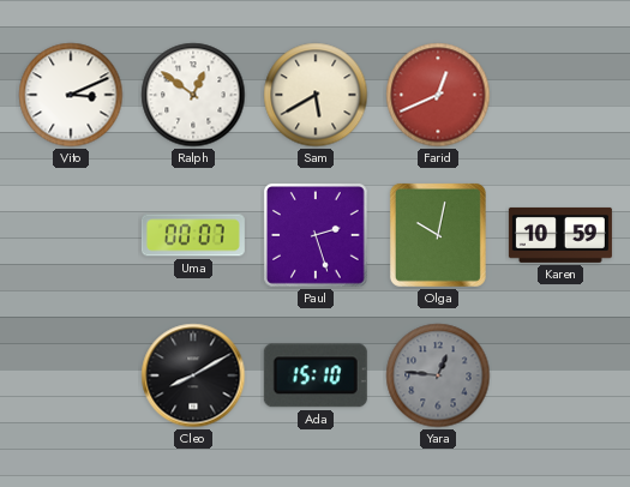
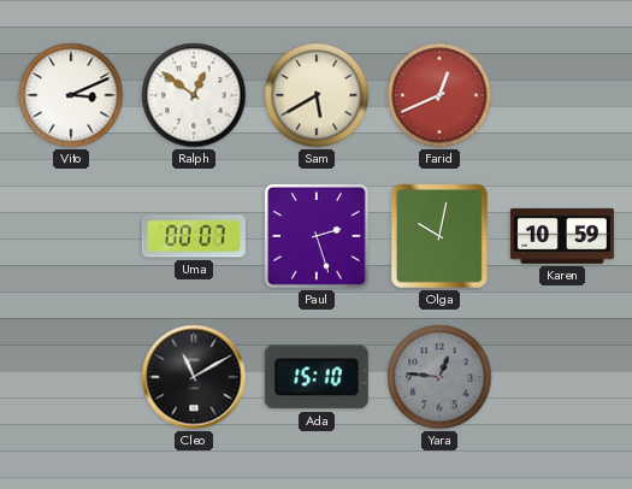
Cleo: 8:10 -> 11:10
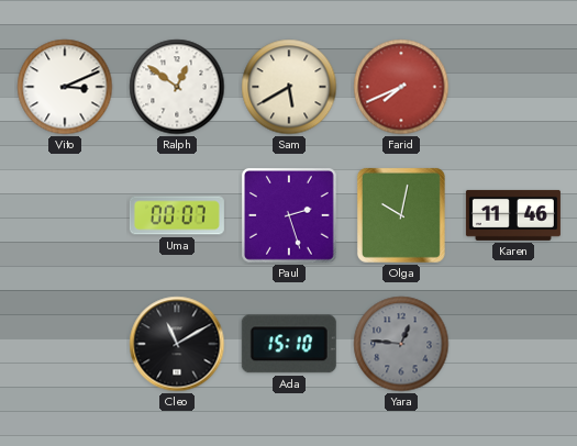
Farid: 12:41 -> 7:41
Karen: 10:59 -> 11:46
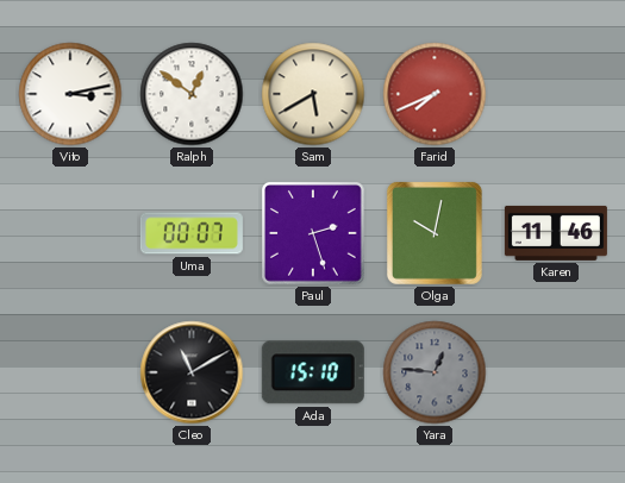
Vito: 3:11 -> 3:13
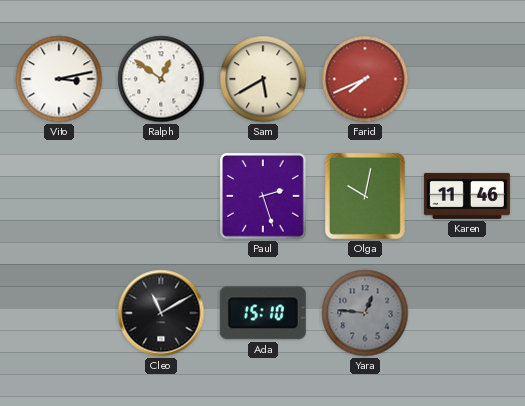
Uma: 00:07 -> none
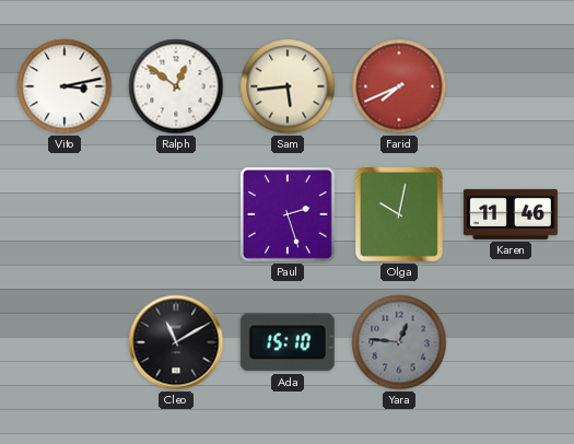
Sam: 5:40 -> 5:44
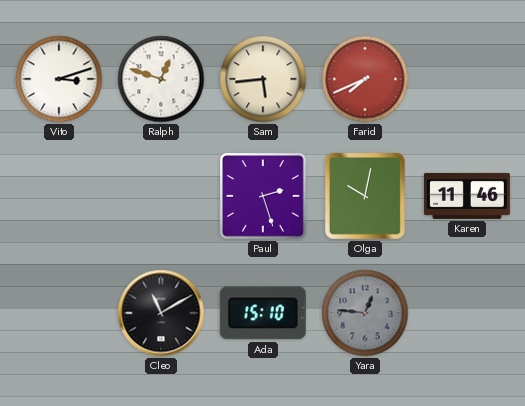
Vito: 3:13 -> 3:12
Ralph: 12:51 -> 12:48
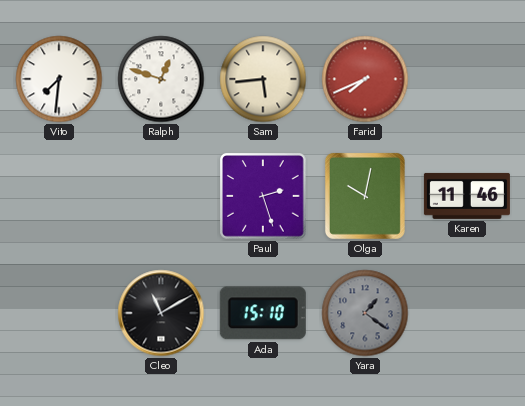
Vito: 3:12 -> 7:31
Yara: 12:46 -> 1:21
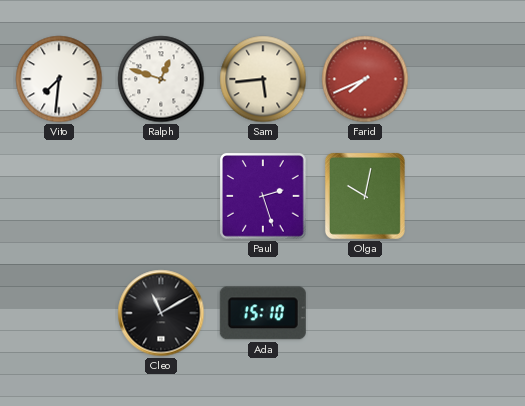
Karen: 11:46 -> none
Yara: 1:21 -> none
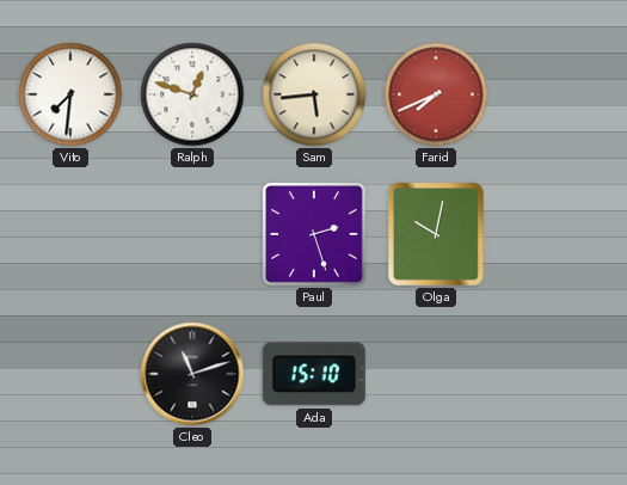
Cleo: 11:10 -> 11:12
